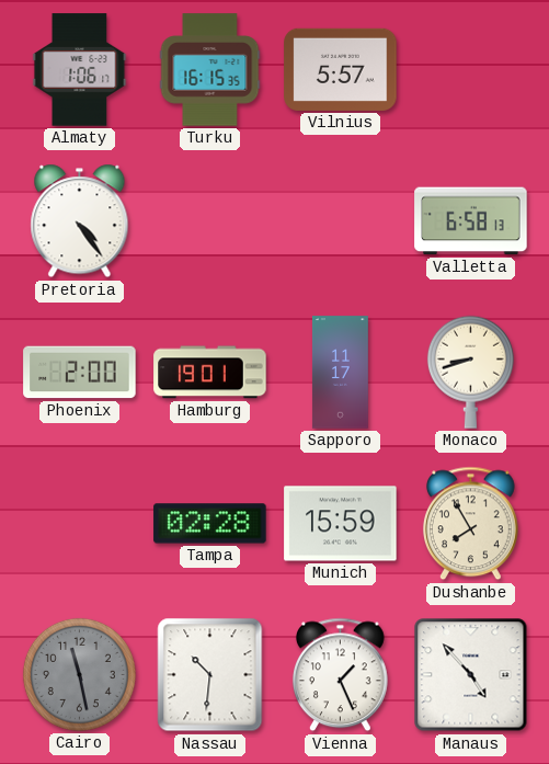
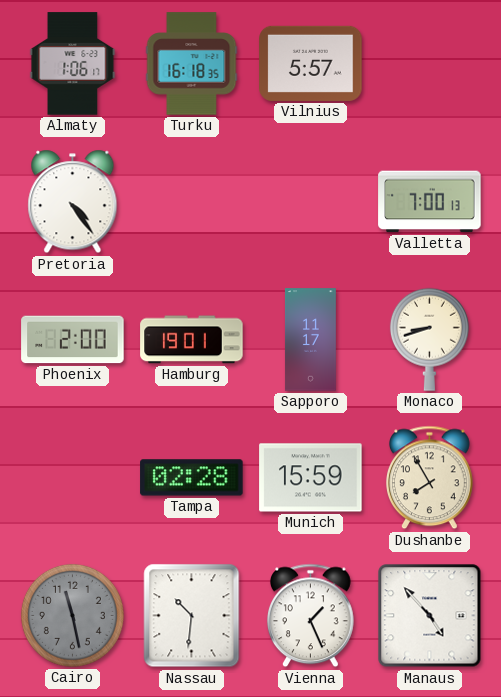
Turku: 16:15 -> 16:18
Valletta: 6:58 -> 7:00
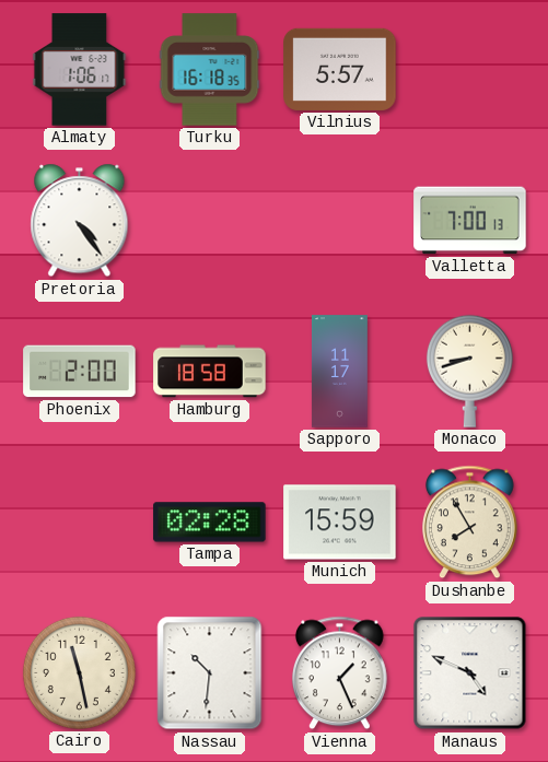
Hamburg: 19:01 -> 18:58
Cairo dial: grey -> cream
Manaus: 4:53 -> 4:49
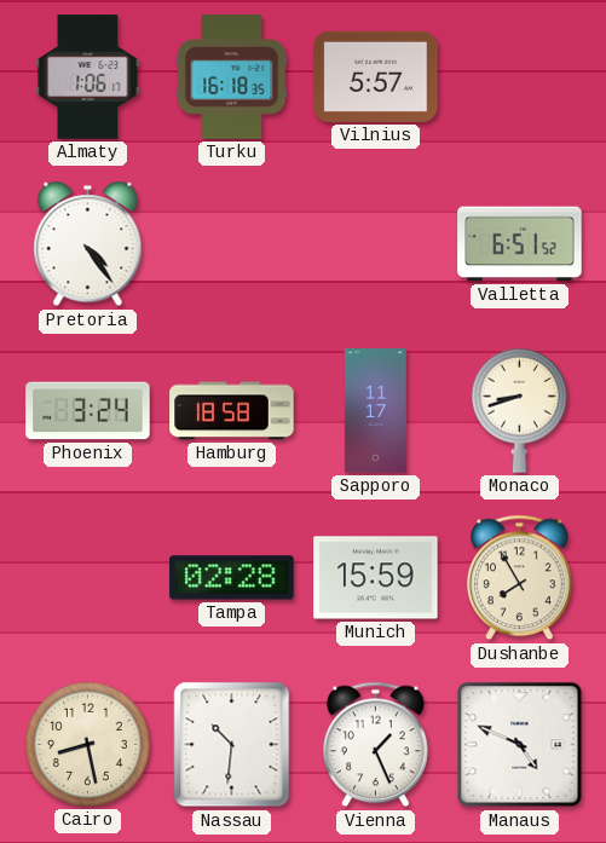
Valletta: 7:00 -> 6:51
Phoenix: 2:00 -> 3:24
Cairo: 11:28 -> 8:28
